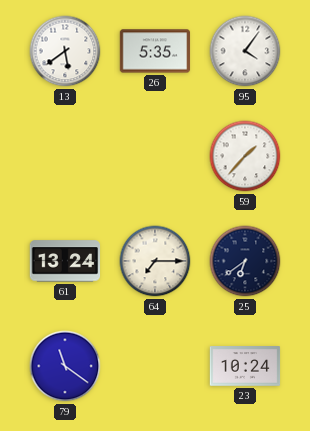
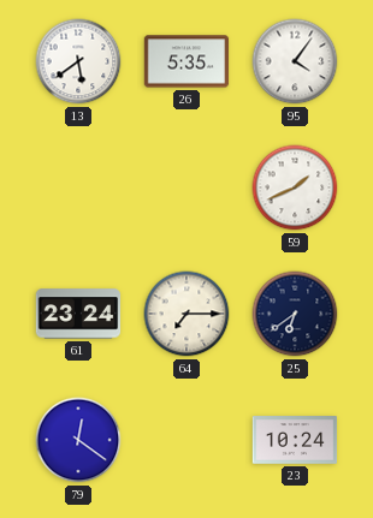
59: 1:37 -> 1:41
61: 13:24 -> 23:24
79: 11:21 -> 12:21
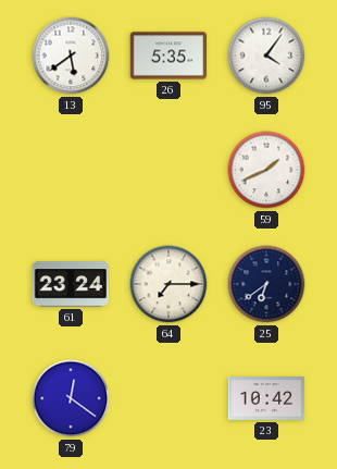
23: 10:24 -> 10:42
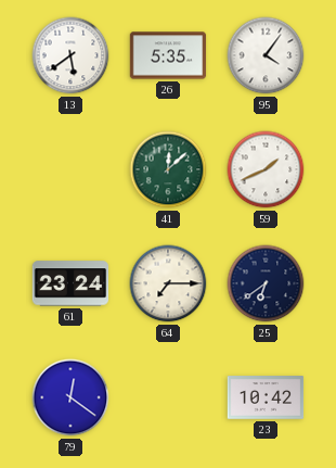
41: none -> 12:08
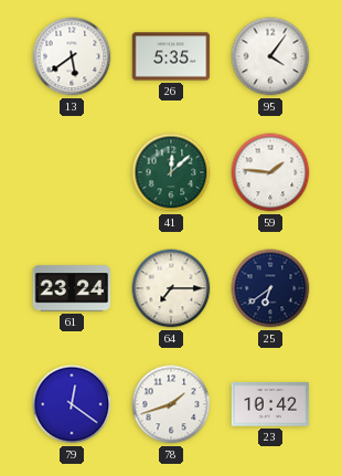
59: 1:41 -> 1:46
78: none -> 1:42
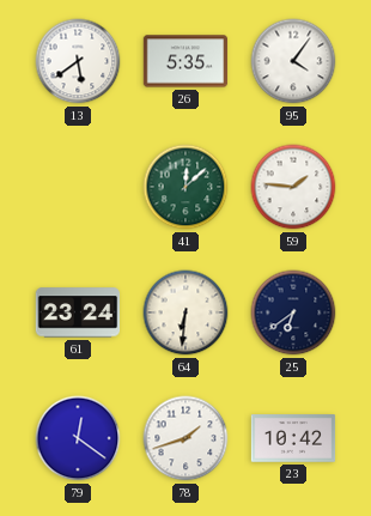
64: 7:15 -> 6:31
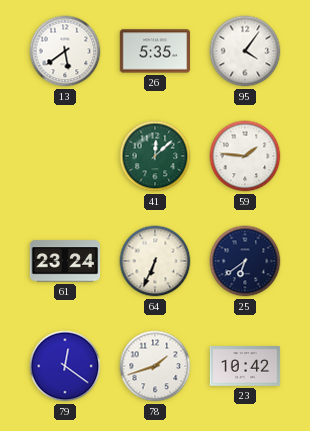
64: 6:31 -> 6:34
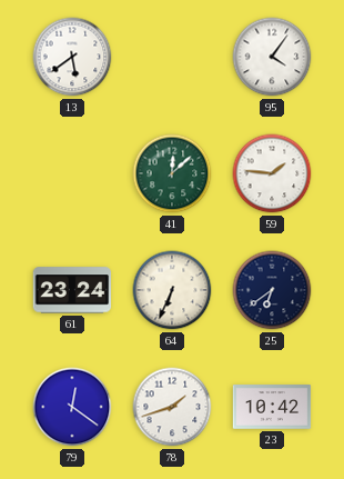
26: 5:35 -> none
